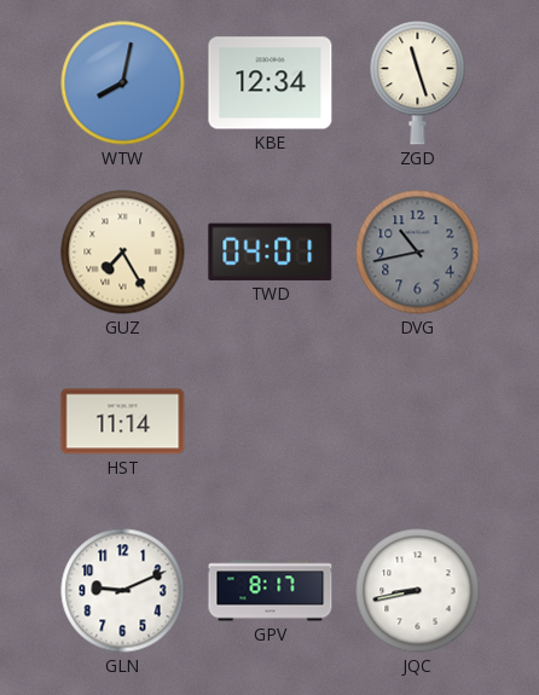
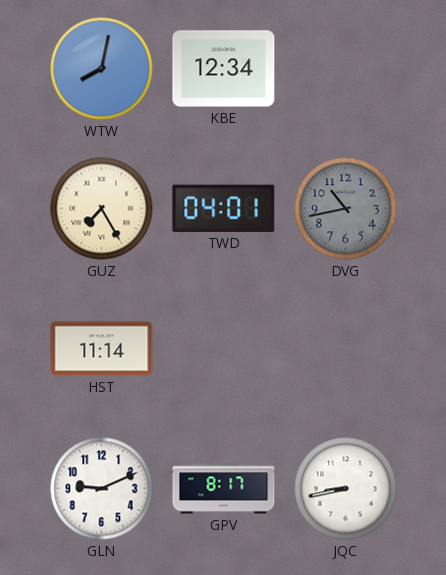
ZGD: 11:27 -> none
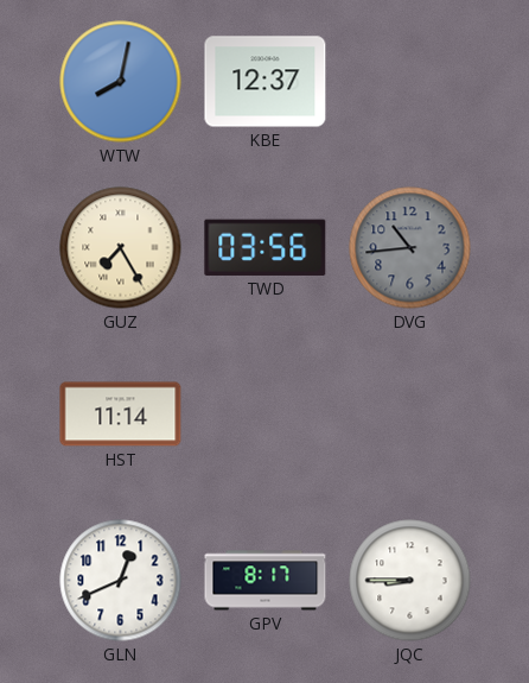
KBE: 12:34 -> 12:37
TWD: 04:01 -> 03:56
DVG: 10:43 -> 10:44
GLN: 9:11 -> 12:41
JQC: 8:43 -> 8:45
